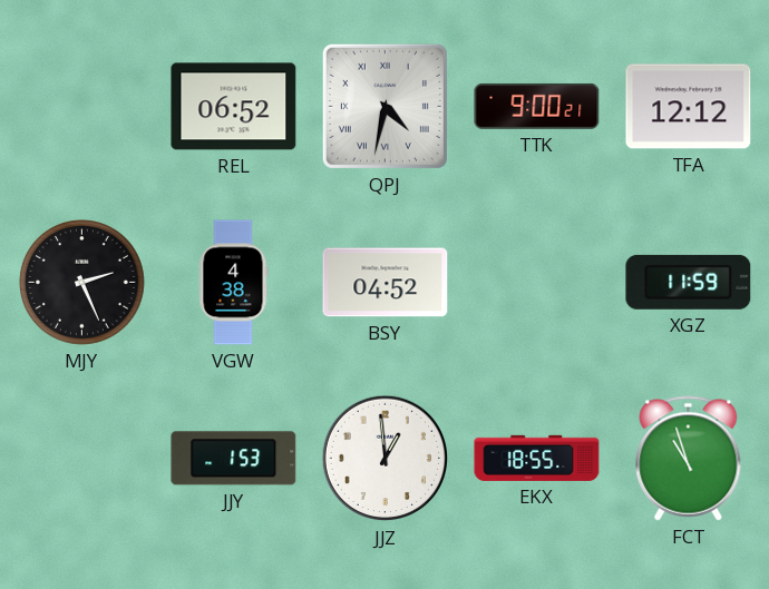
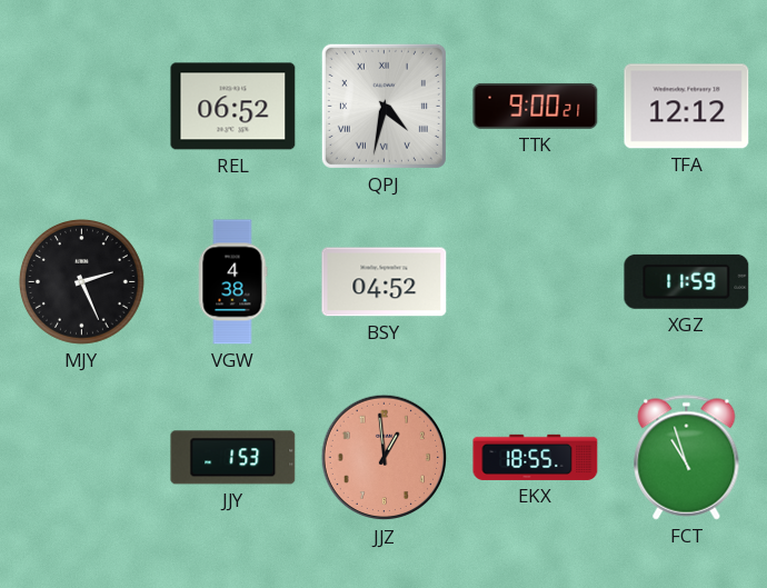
JJZ dial: white -> salmon
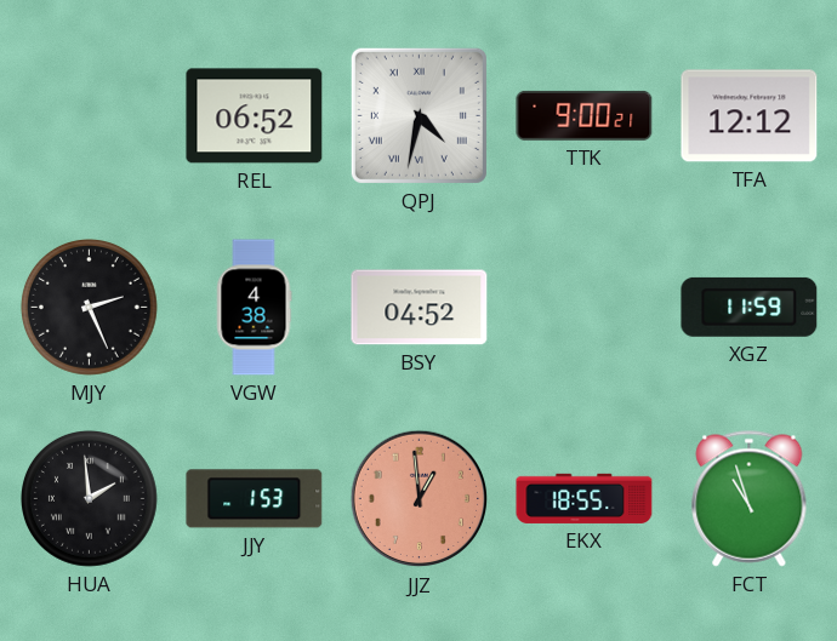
HUA: none -> 1:59
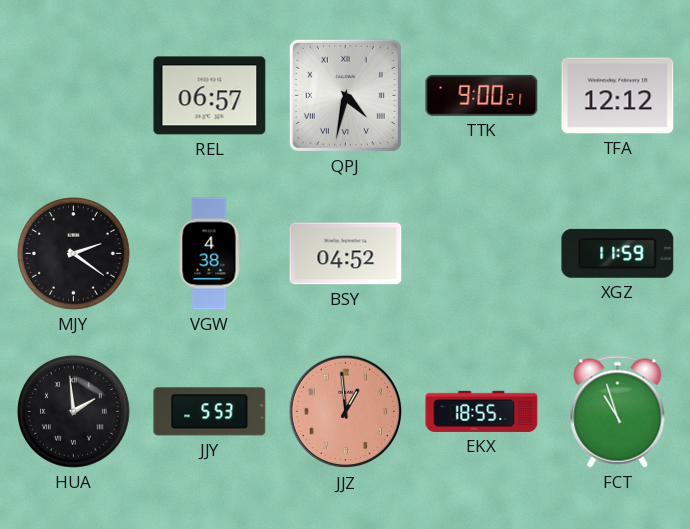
REL: 06:52 -> 06:57
MJY: 2:26 -> 2:21
JJY: 1:53 -> 5:53
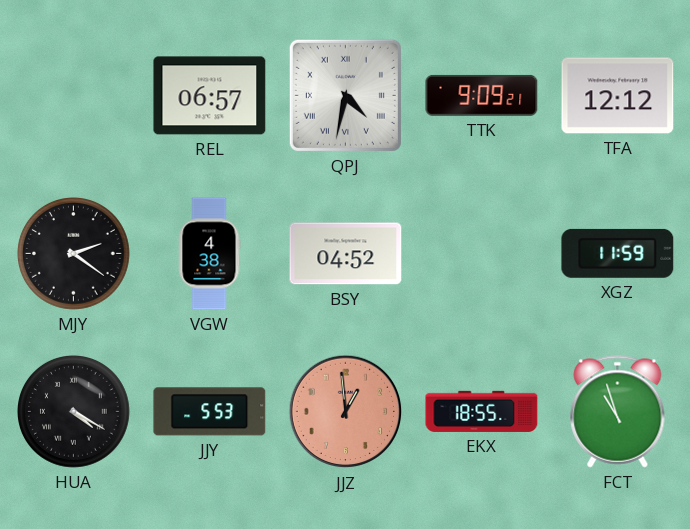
TTK: 9:00 -> 9:09
HUA: 1:59 -> 4:20
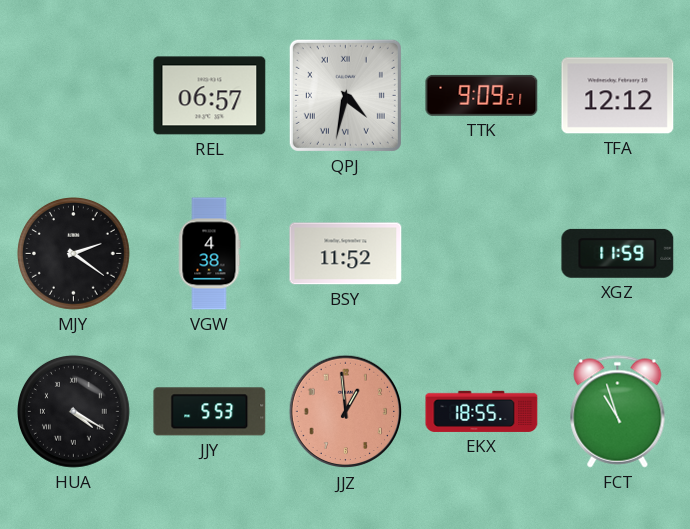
BSY: 04:52 -> 11:52
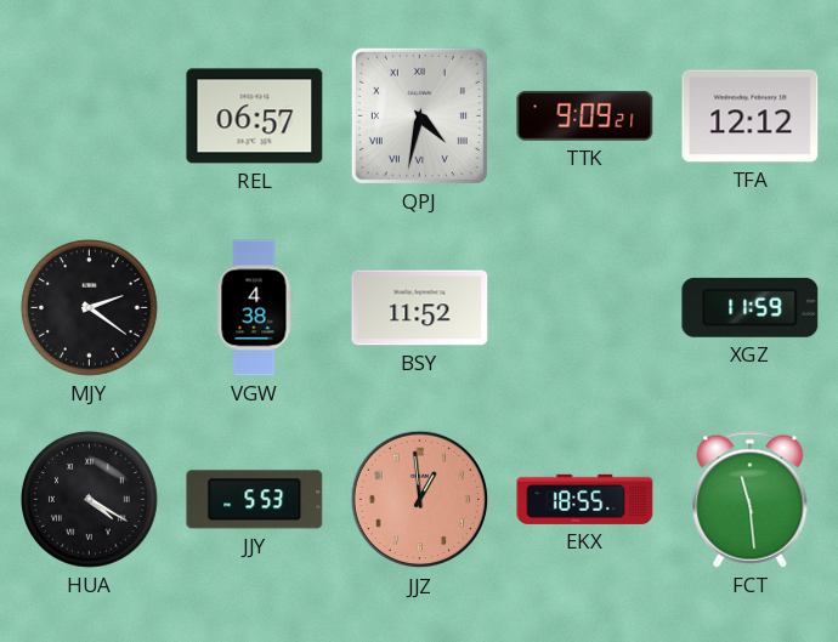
FCT: 10:57 -> 11:29
